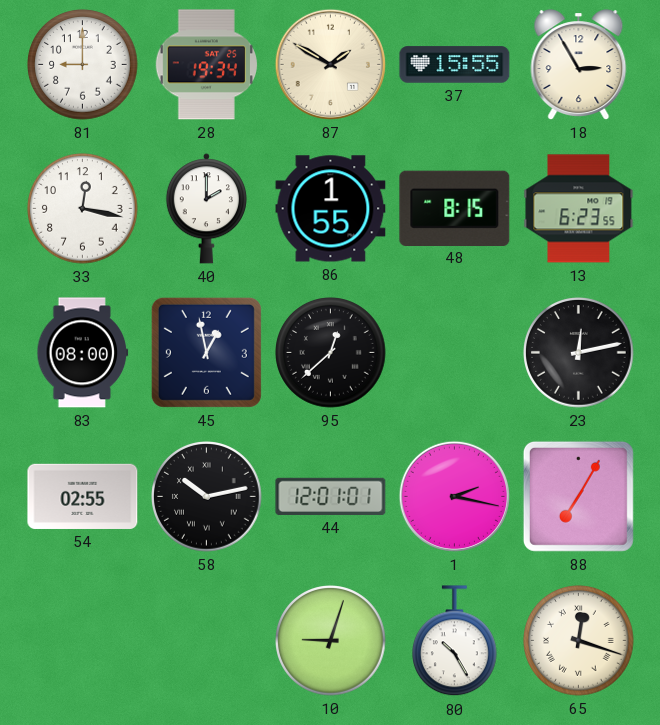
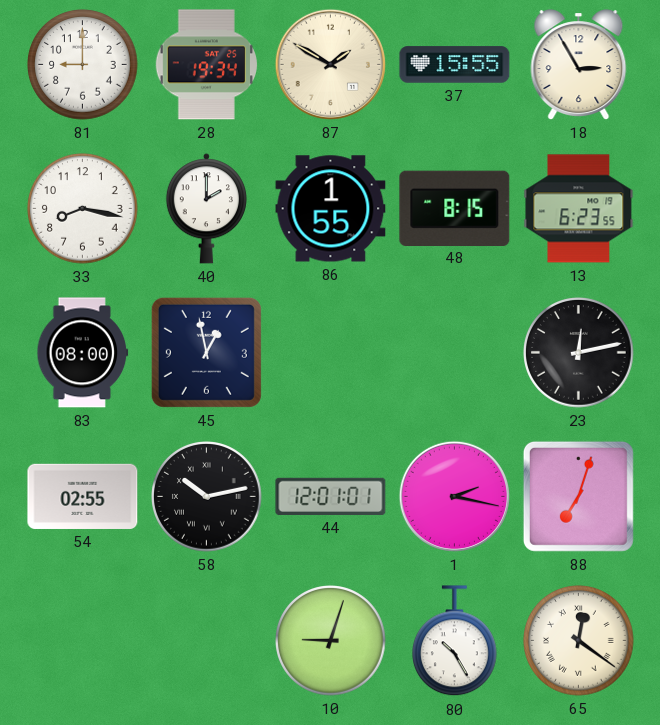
33: 12:17 -> 8:17
95: 12:38 -> none
88: 7:05 -> 7:03
65: 12:18 -> 12:21
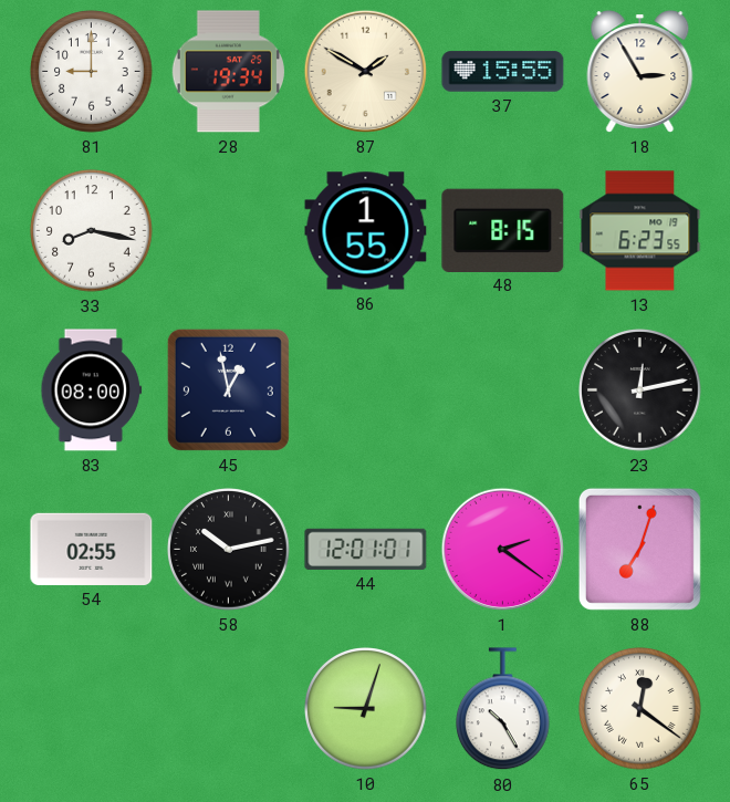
40: 2:00 -> none
1: 2:17 -> 2:21
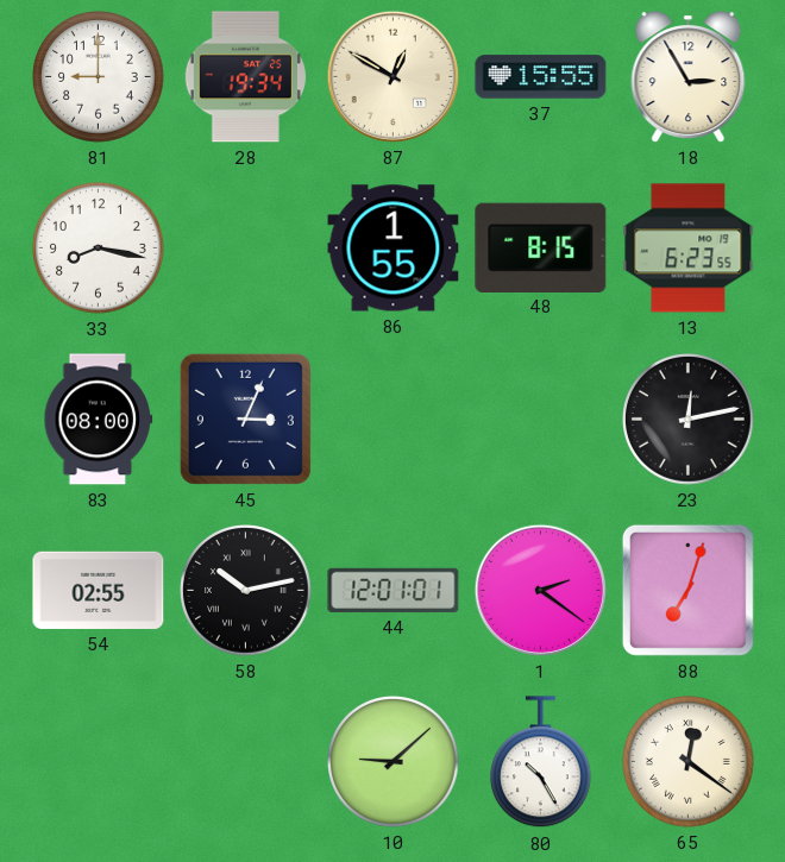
87: 1:50 -> 12:50
45: 12:58 -> 3:04
10: 9:03 -> 9:08
